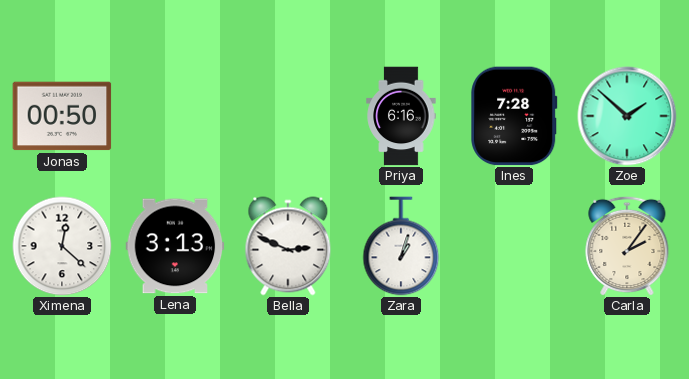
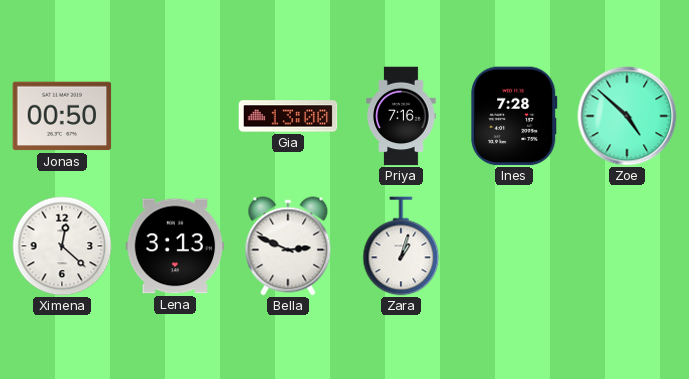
Gia: none -> 13:00
Priya: 6:16 -> 7:16
Zoe: 1:52 -> 4:52
Carla: 2:06 -> none
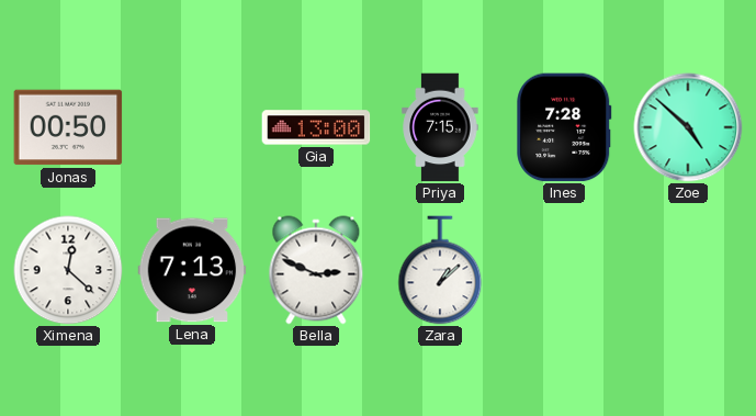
Priya: 7:16 -> 7:15
Lena: 3:13 -> 7:13
Zara: 1:03 -> 1:08
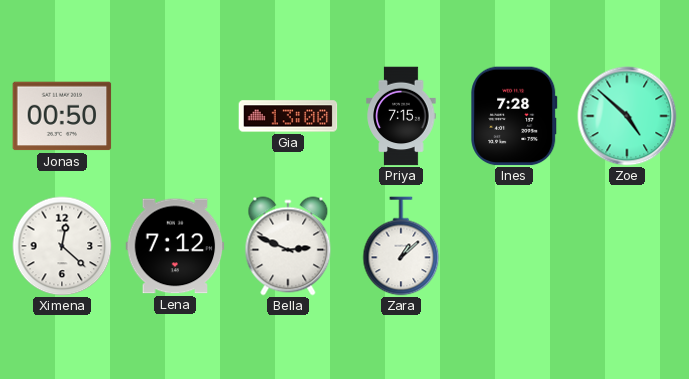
Lena: 7:13 -> 7:12
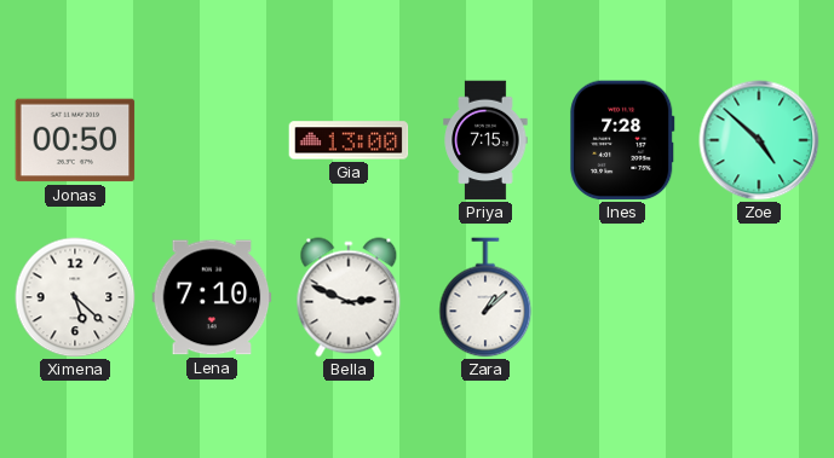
Ximena: 12:22 -> 5:22
Lena: 7:12 -> 7:10
